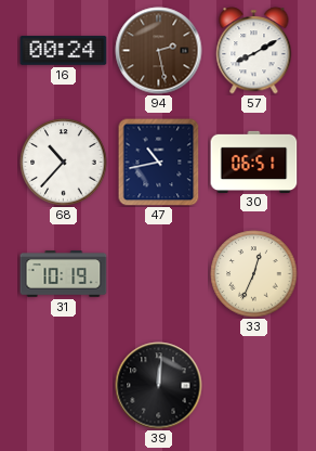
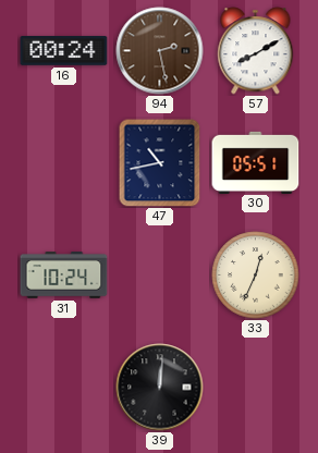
68: 10:37 -> none
30: 06:51 -> 05:51
31: 10:19 -> 10:24
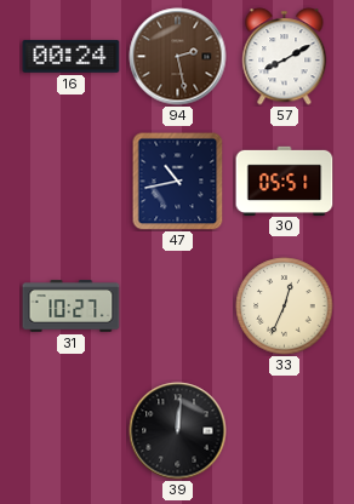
31: 10:24 -> 10:27
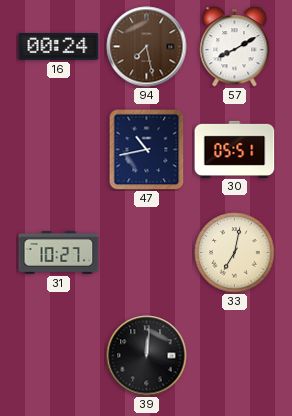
94: 2:28 -> 7:28
33: 12:34 -> 7:02
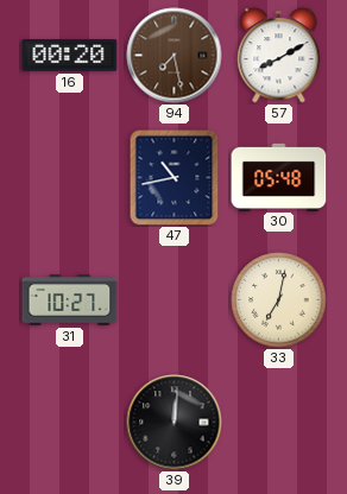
16: 00:24 -> 00:20
30: 05:51 -> 05:48
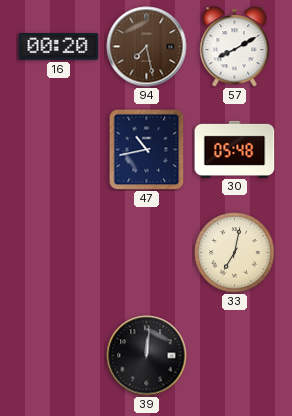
31: 10:27 -> none
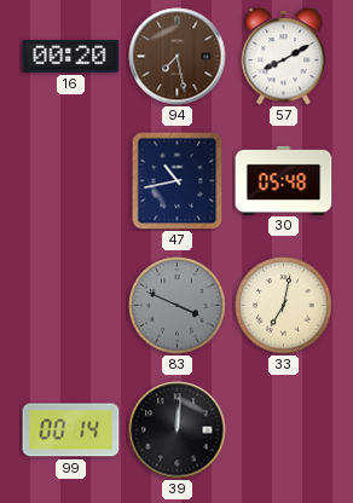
83: none -> 3:49
99: none -> 00:14
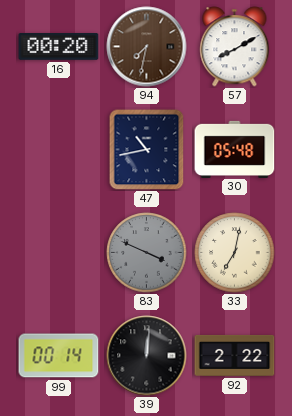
94: 7:28 -> 7:32
92: none -> 2:22
